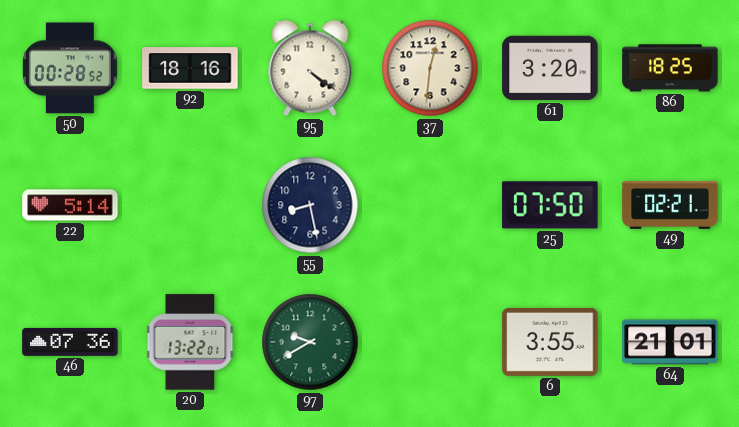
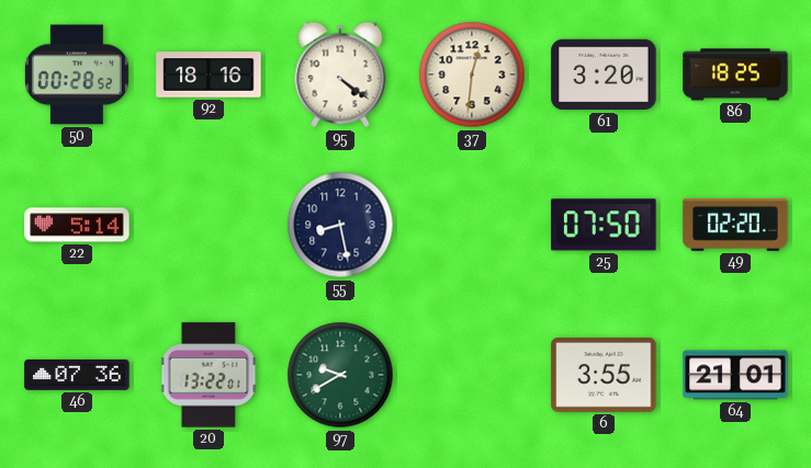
49: 02:21 -> 02:20
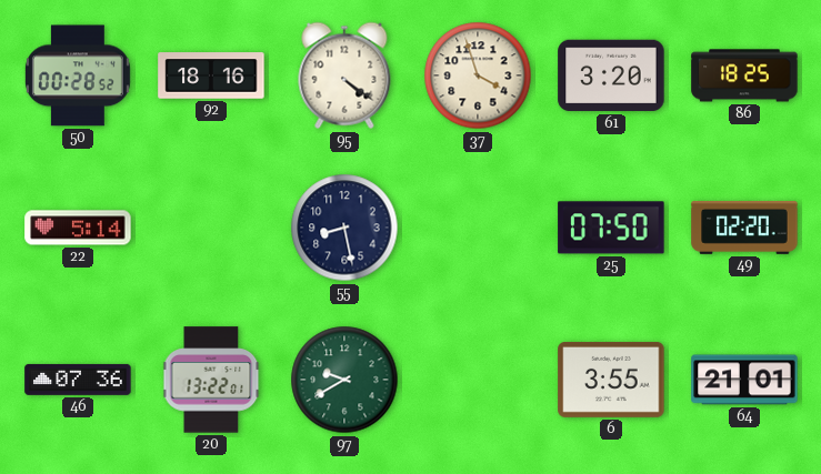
37: 12:31 -> 3:57
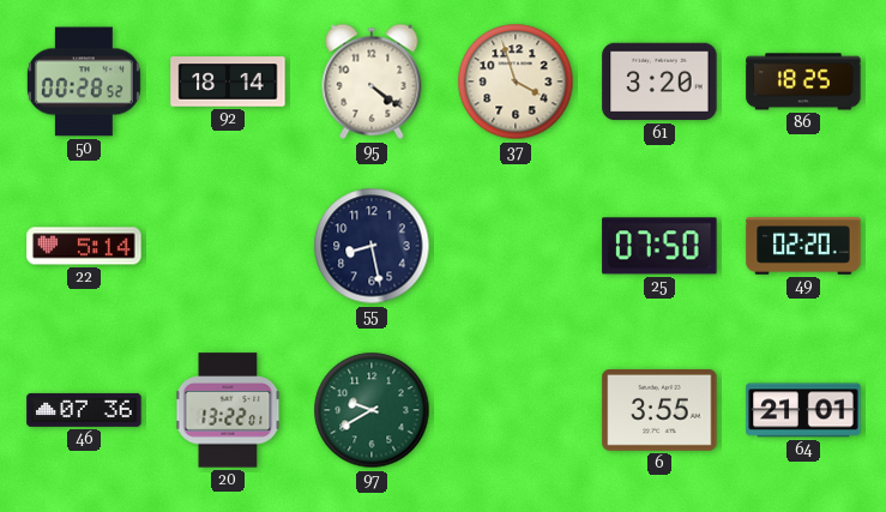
92: 18:16 -> 18:14
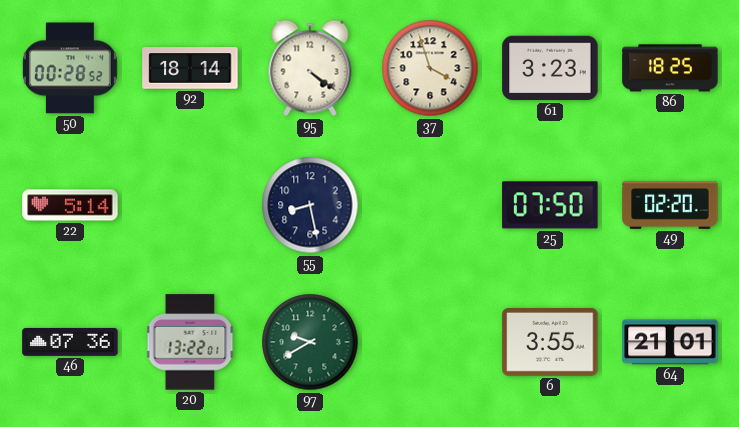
61: 3:20 -> 3:23
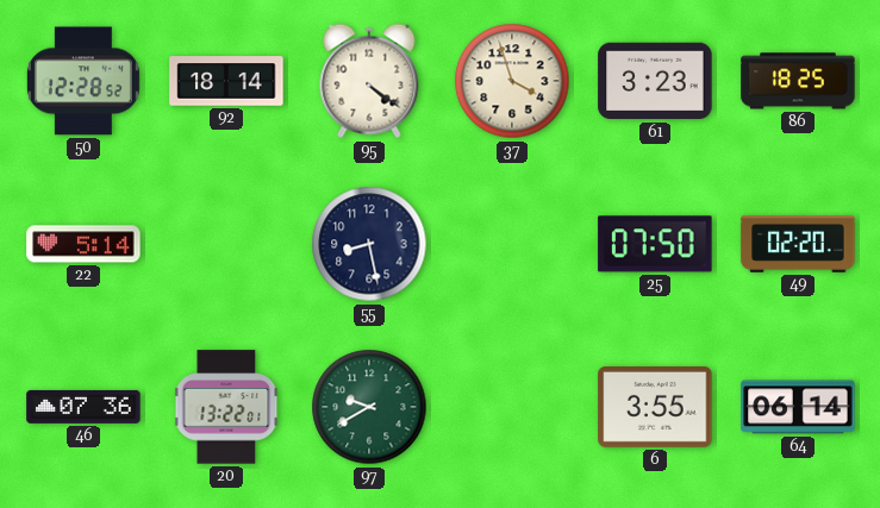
50: 00:28 -> 12:28
64: 21:01 -> 06:14
